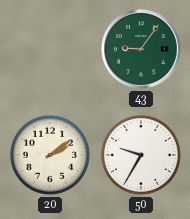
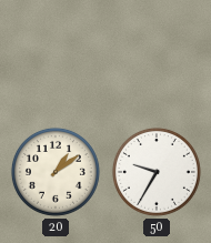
43: 9:06 -> none
20: 2:09 -> 1:09
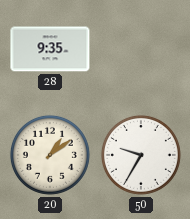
28: none -> 9:35
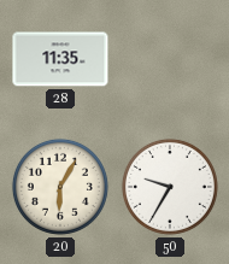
28: 9:35 -> 11:35
20: 1:09 -> 6:05
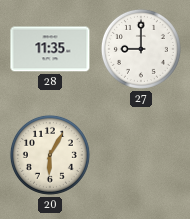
27: none -> 9:00
50: 9:35 -> none
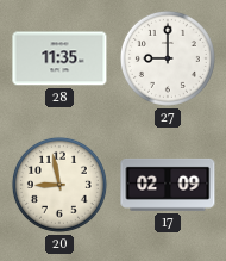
20: 6:05 -> 8:58
17: none -> 02:09
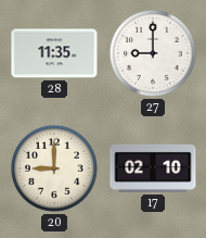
20: 8:58 -> 9:00
17: 02:09 -> 02:10
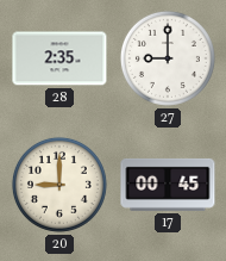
28: 11:35 -> 2:35
17: 02:10 -> 00:45
